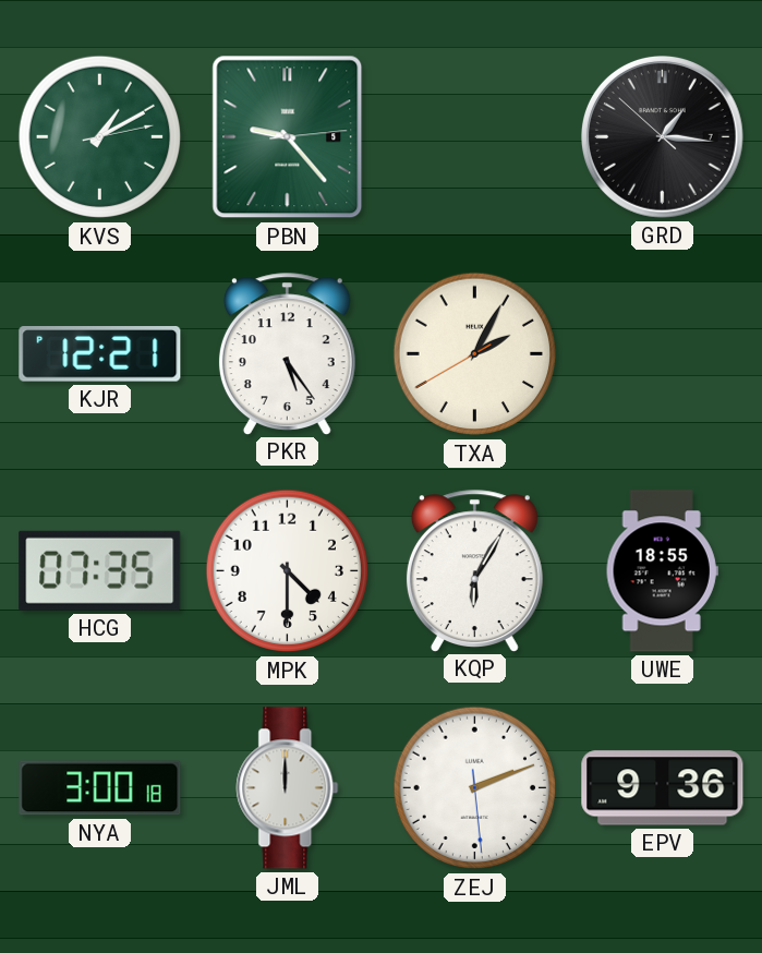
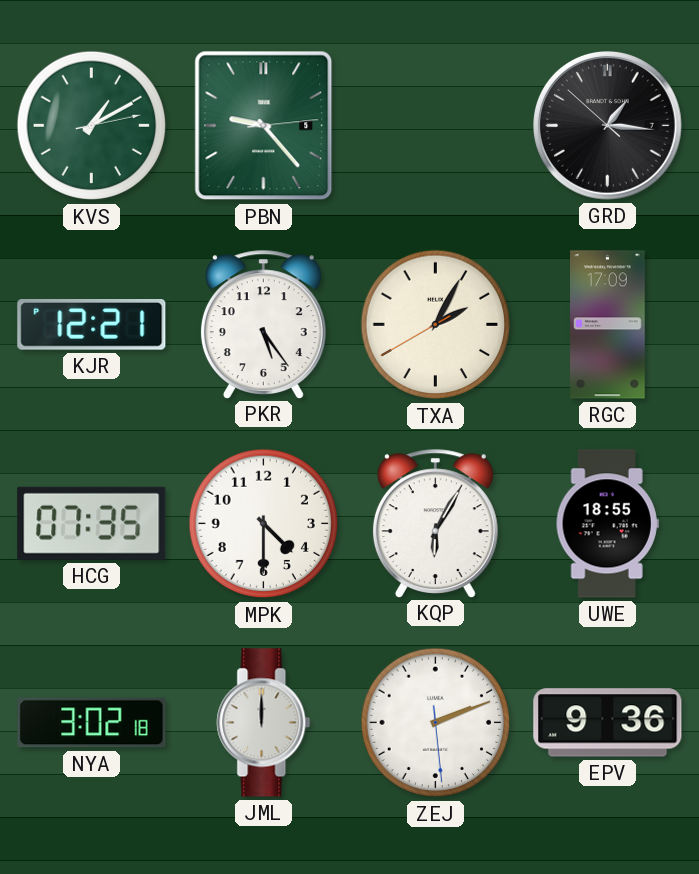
RGC: none -> 17:09
NYA: 3:00 -> 3:02
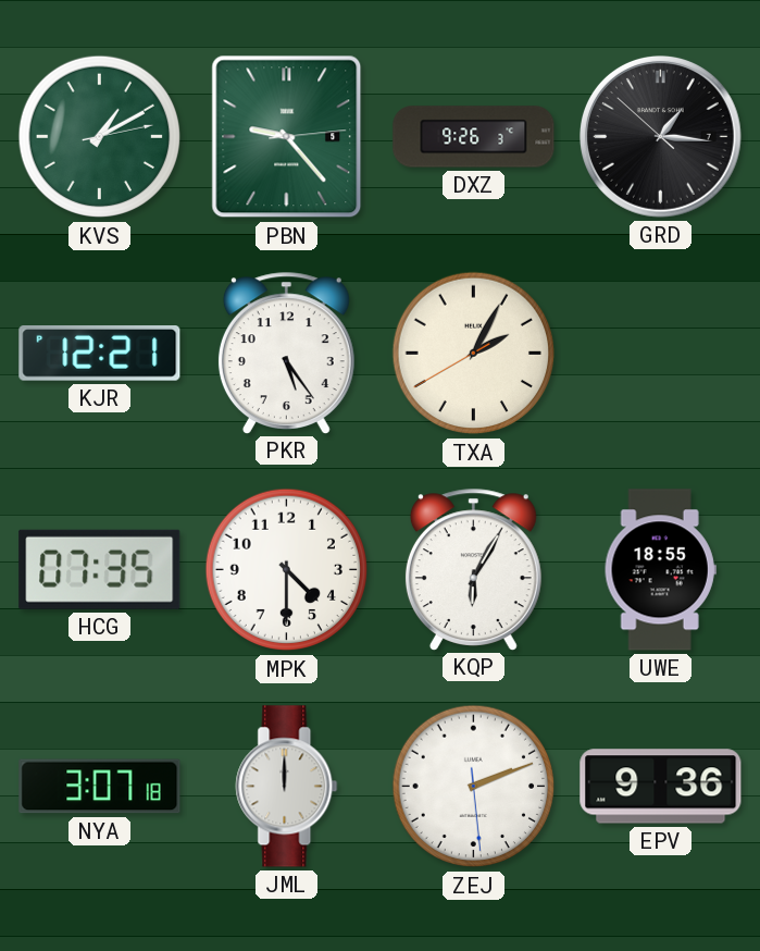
DXZ: none -> 9:26
RGC: 17:09 -> none
NYA: 3:02 -> 3:07
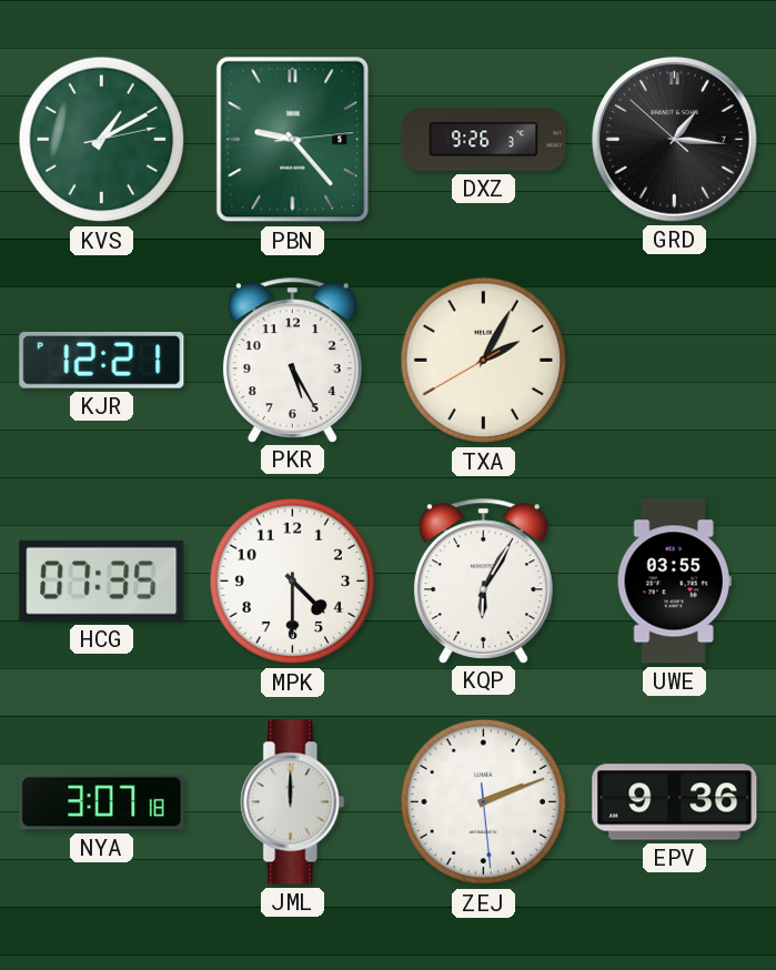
PKR: 5:24 -> 5:25
UWE: 18:55 -> 03:55
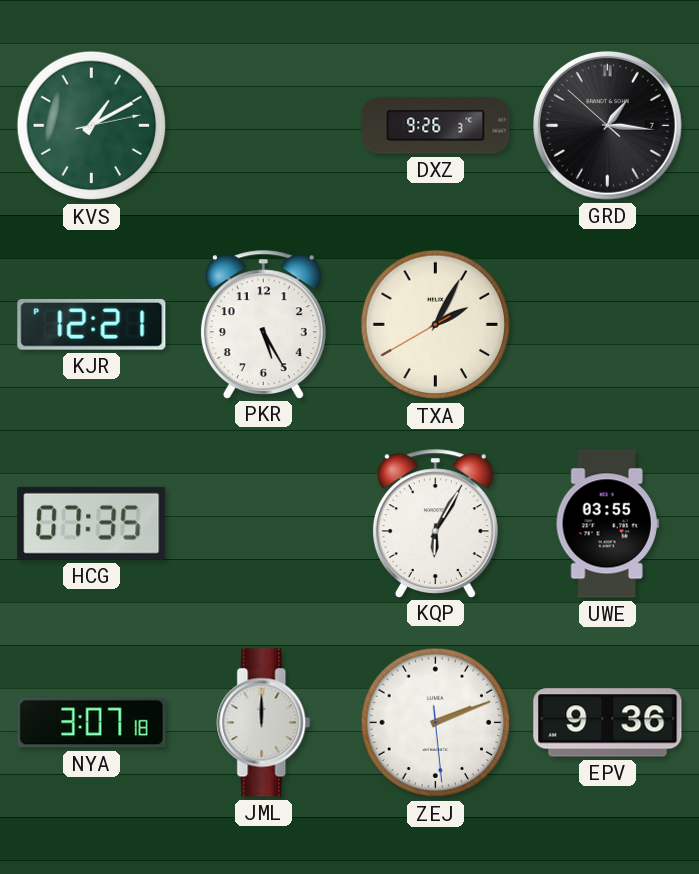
PBN: 9:23 -> none
MPK: 4:30 -> none
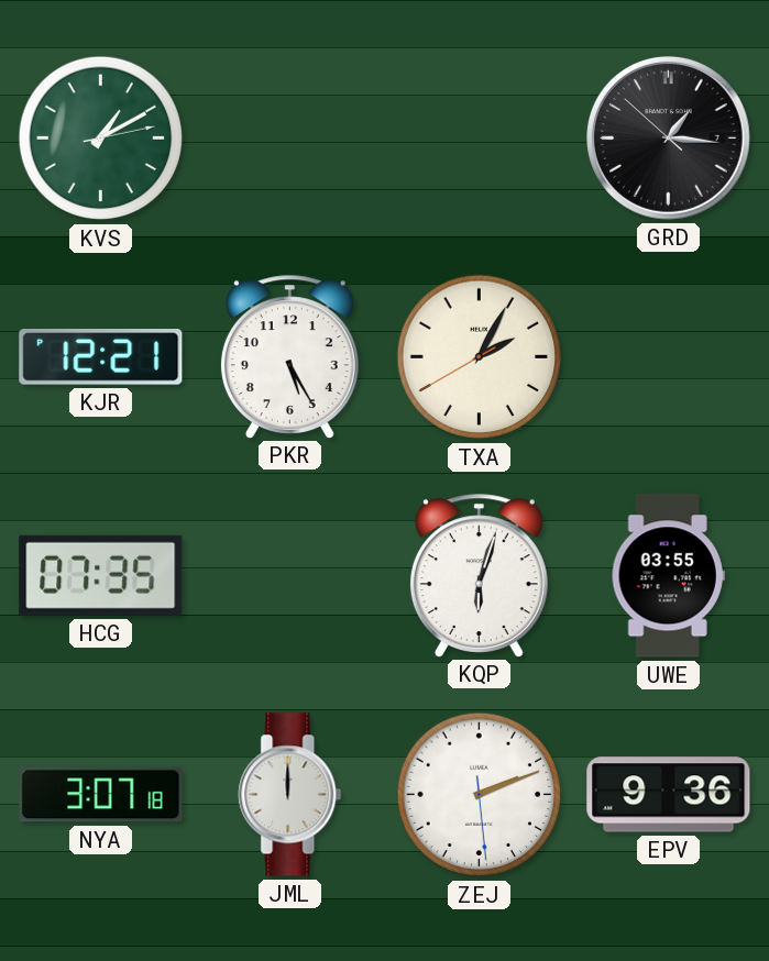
DXZ: 9:26 -> none
KQP: 6:05 -> 6:03
